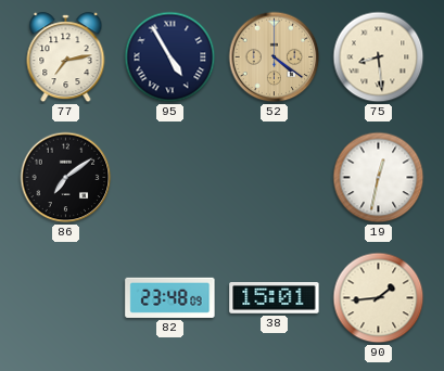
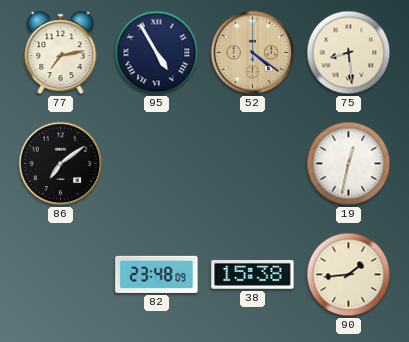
38: 15:01 -> 15:38
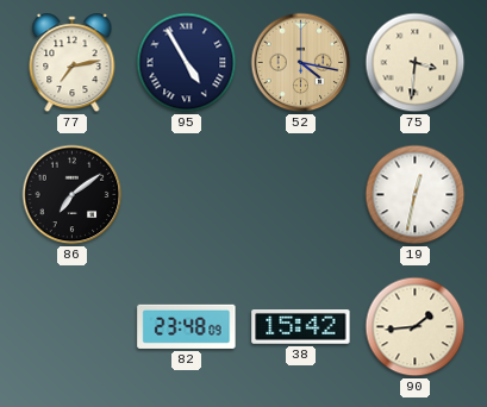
52: 4:21 -> 4:17
75: 8:29 -> 3:31
38: 15:38 -> 15:42
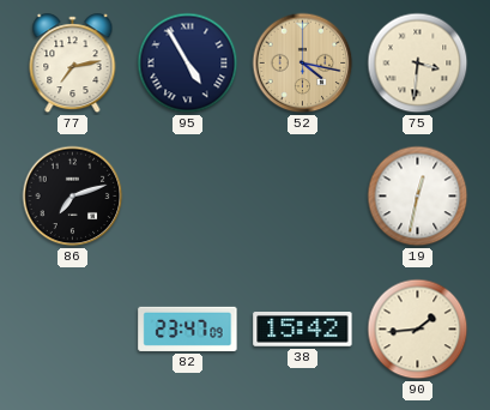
86: 7:09 -> 7:12
82: 23:48 -> 23:47
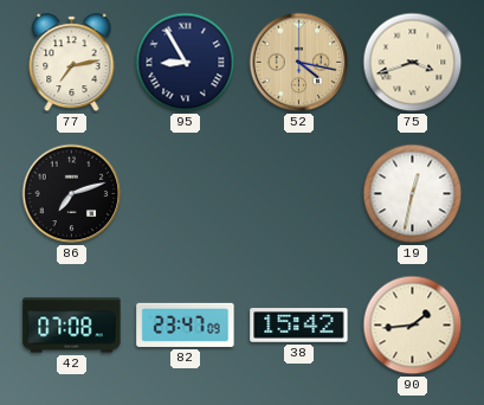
95: 4:55 -> 8:55
75: 3:31 -> 3:42
42: none -> 07:08
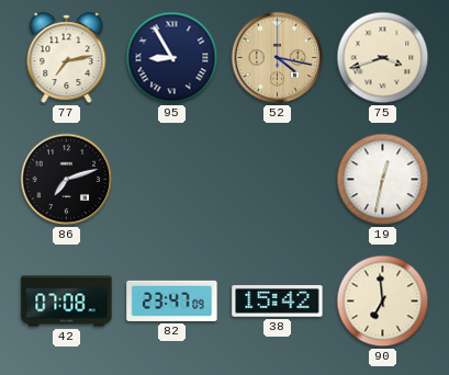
90: 1:44 -> 6:59
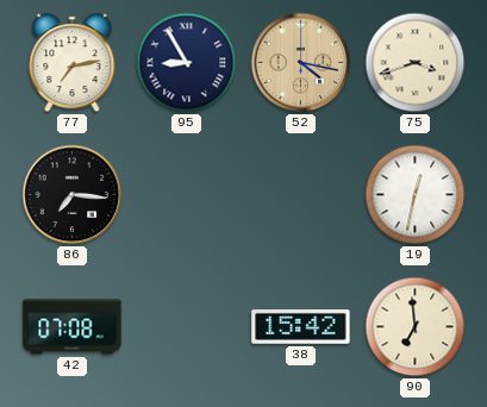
86: 7:12 -> 7:16
82: 23:47 -> none
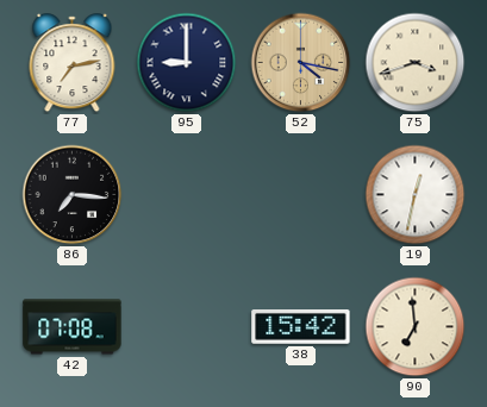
95: 8:55 -> 9:00
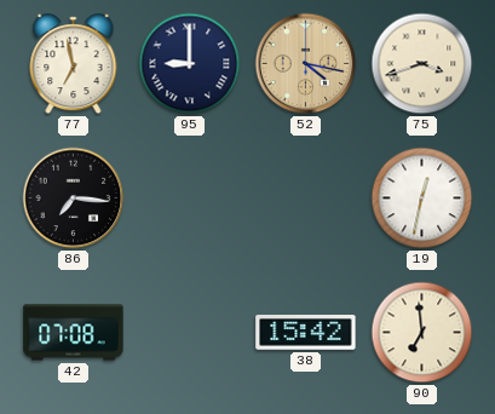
77: 7:13 -> 6:58
